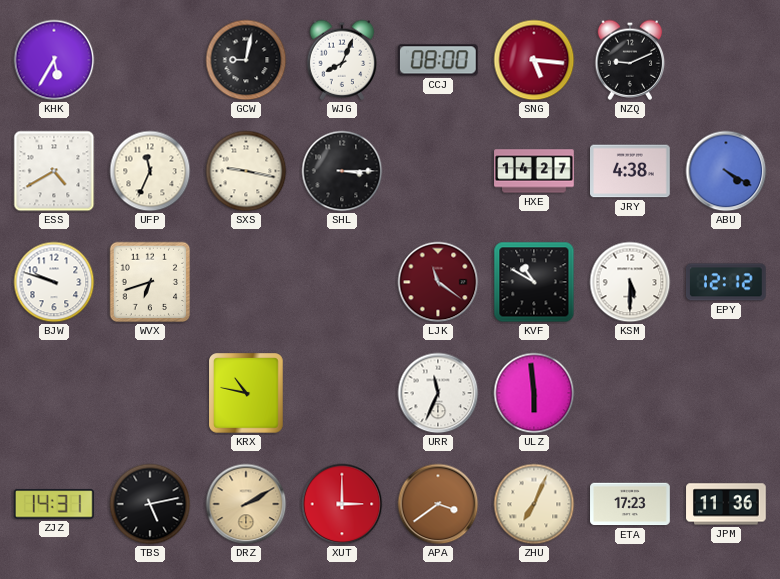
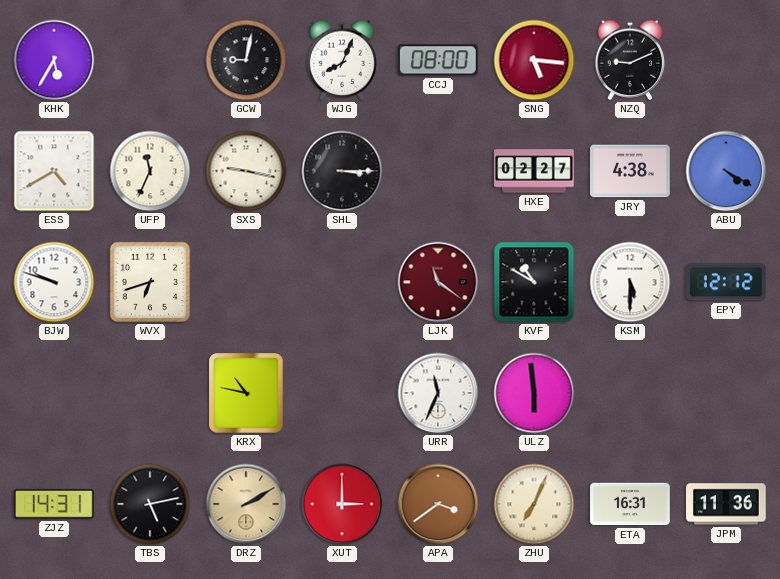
HXE: 14:27 -> 02:27
ETA: 17:23 -> 16:31
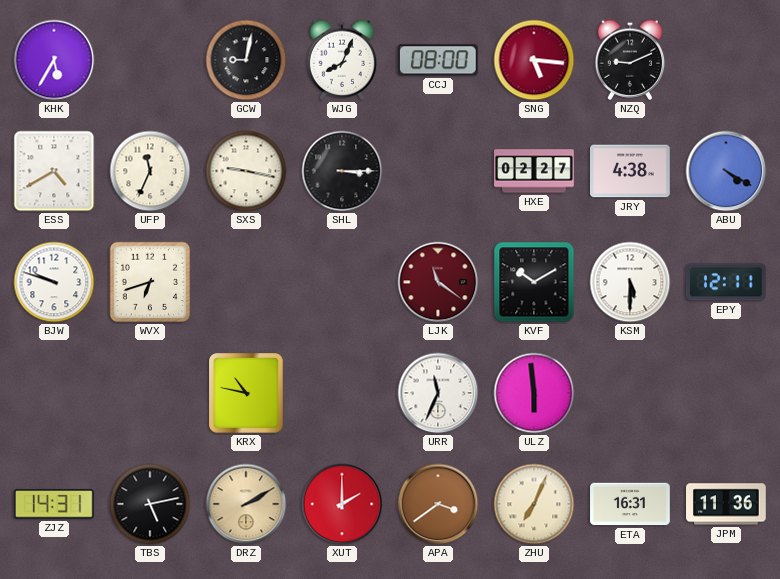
KVF: 10:50 -> 10:10
EPY: 12:12 -> 12:11
XUT: 3:00 -> 2:00
